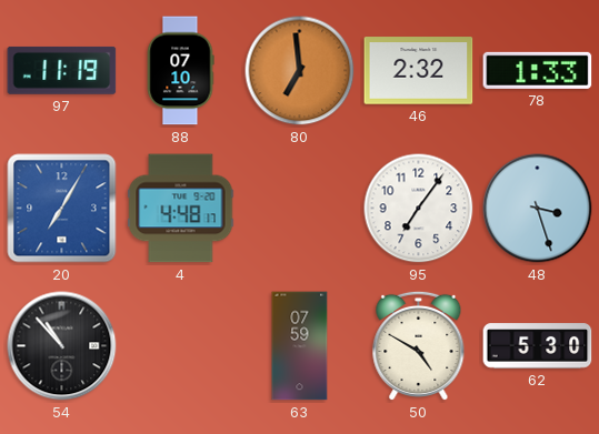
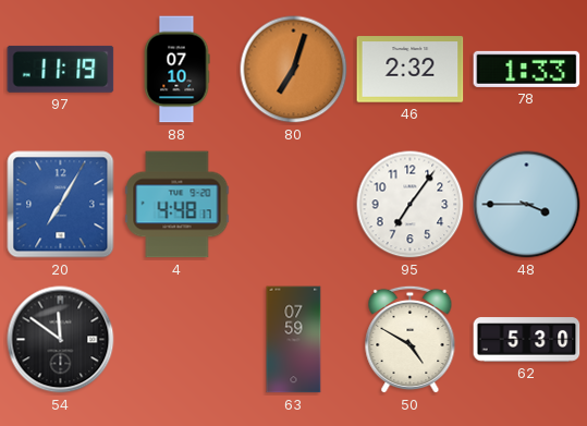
80: 6:59 -> 7:03
48: 3:27 -> 3:45
54: 10:53 -> 11:51
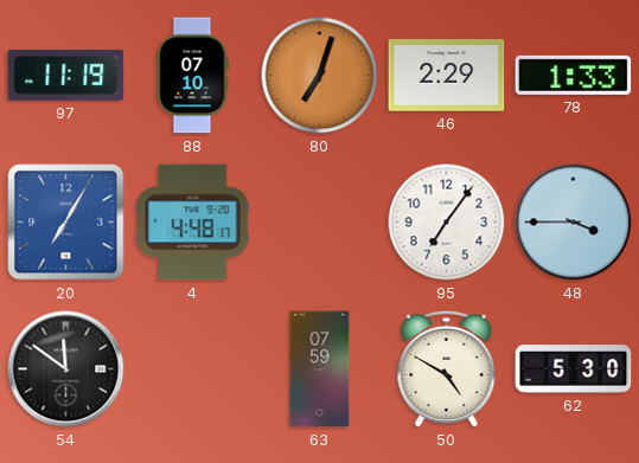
46: 2:32 -> 2:29
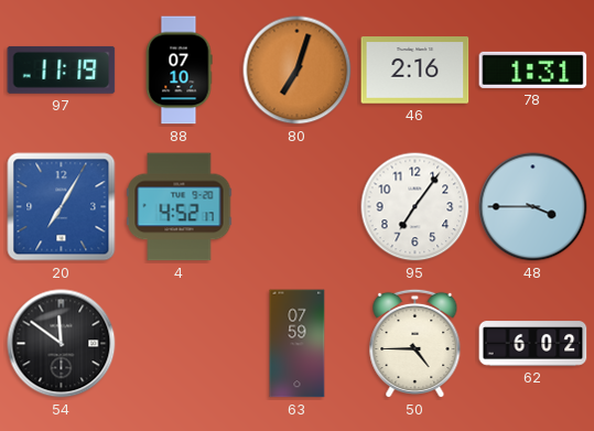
46: 2:29 -> 2:16
78: 1:33 -> 1:31
4: 4:48 -> 4:52
50: 4:50 -> 4:45
62: 5:30 -> 6:02
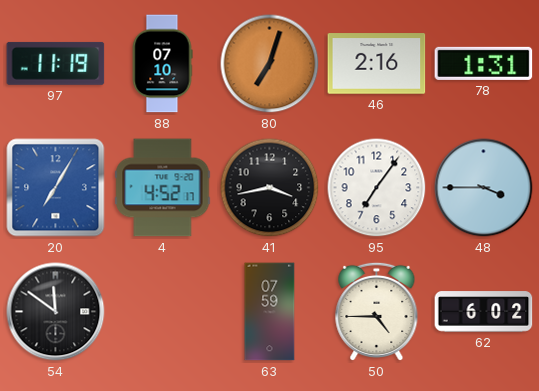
41: none -> 3:43
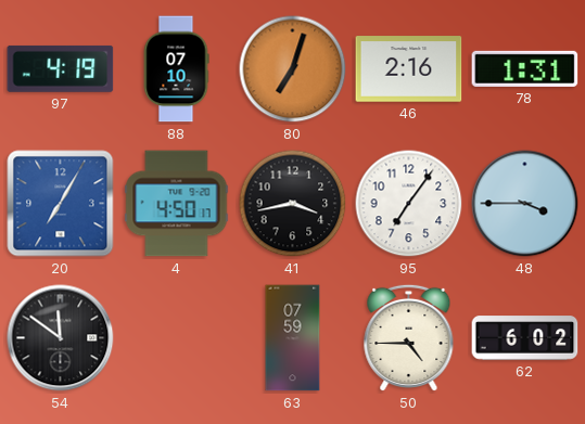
97: 11:19 -> 4:19
4: 4:52 -> 4:50
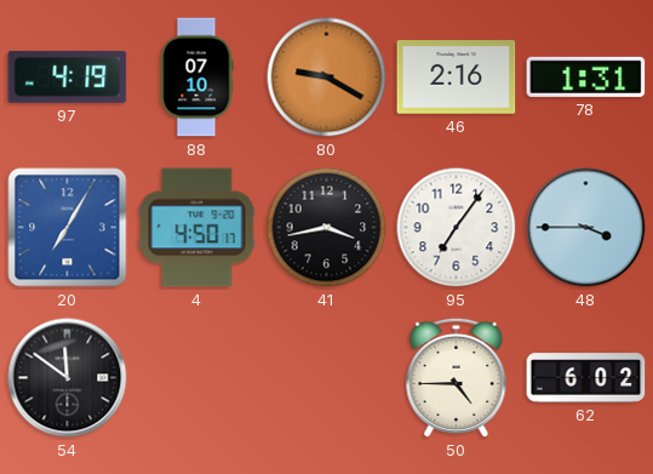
80: 7:03 -> 9:20
63: 07:59 -> none
